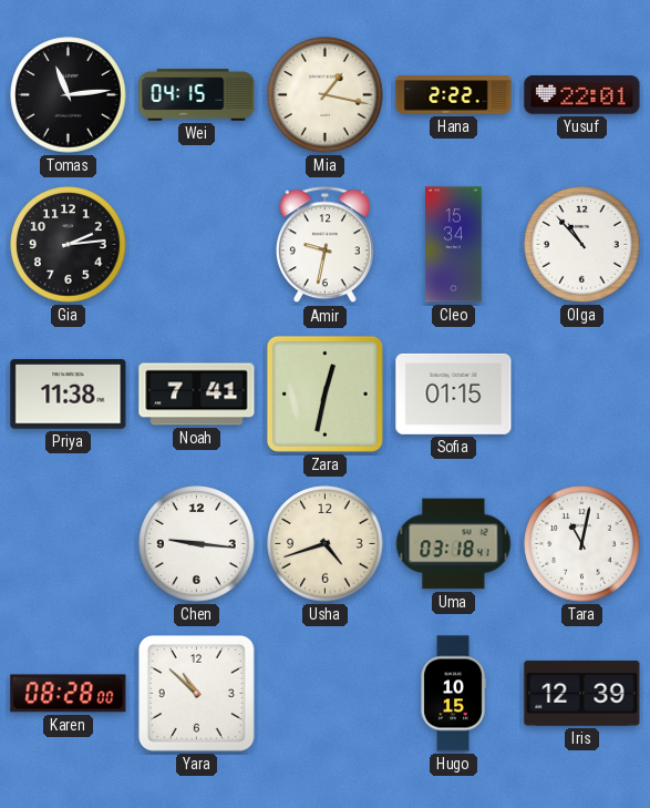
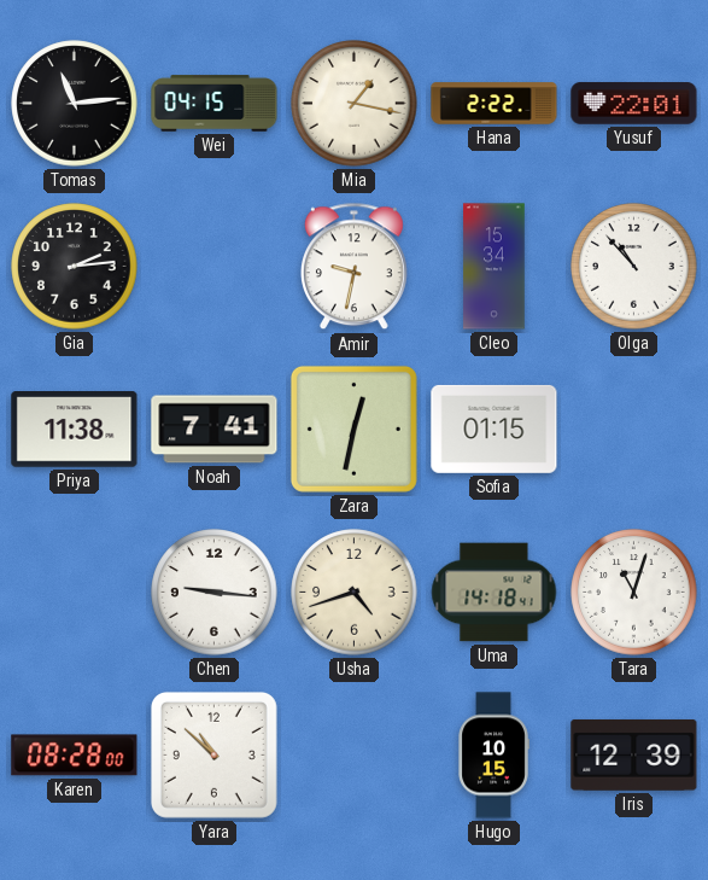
Uma: 03:18 -> 14:18
Tara: 11:02 -> 11:03
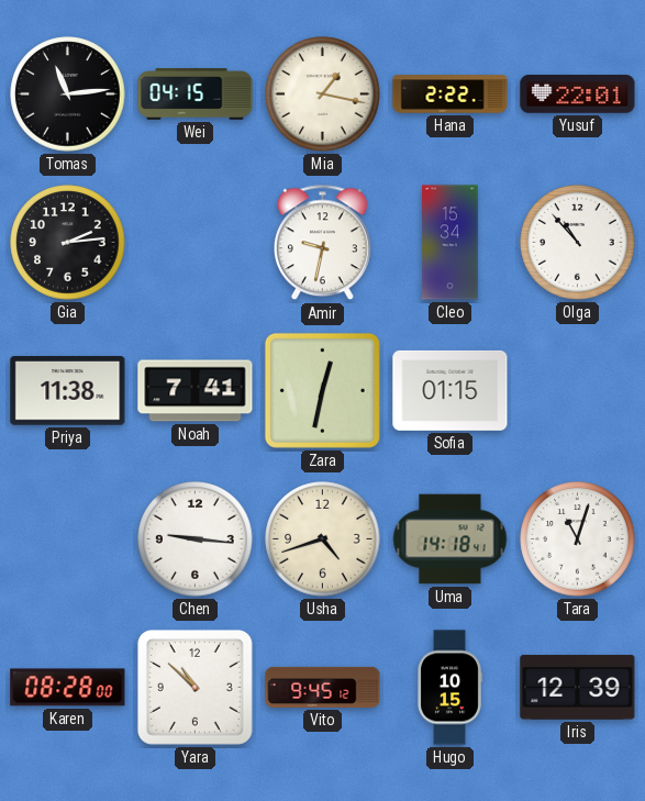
Vito: none -> 9:45
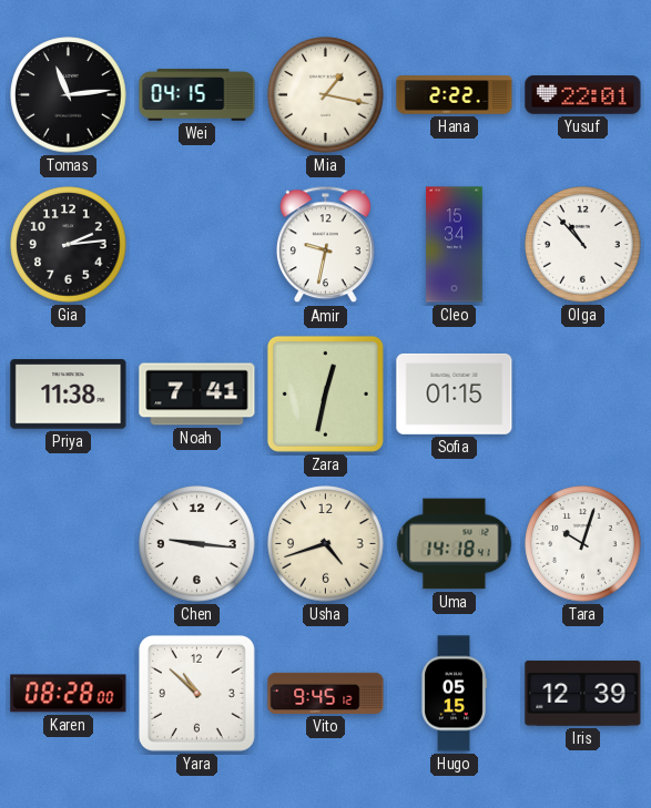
Tara: 11:03 -> 10:03
Hugo: 10:15 -> 05:15
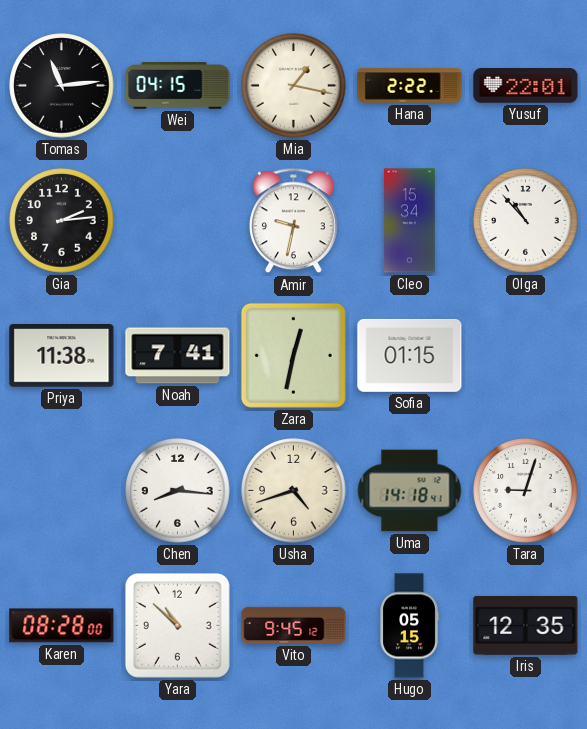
Chen: 9:16 -> 8:16
Tara: 10:03 -> 9:03
Iris: 12:39 -> 12:35
